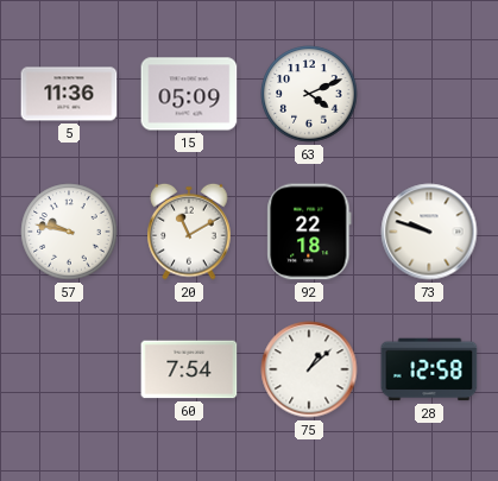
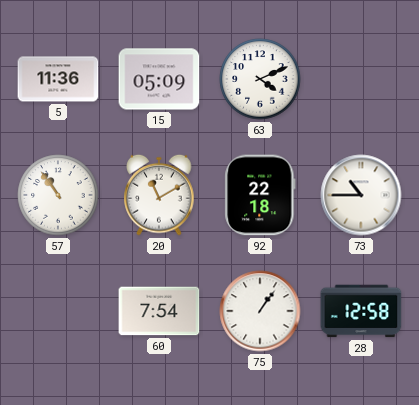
57: 9:47 -> 10:54
73: 9:48 -> 10:45
75: 1:08 -> 1:06
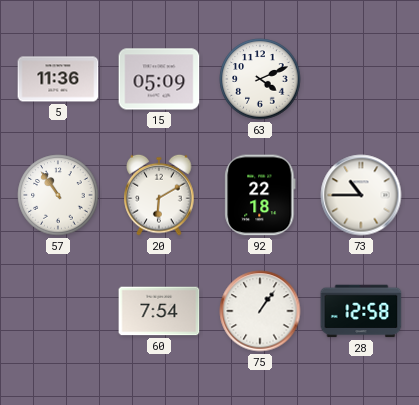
20: 11:10 -> 6:10
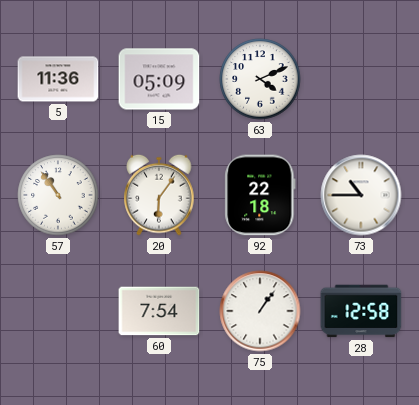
20: 6:10 -> 6:06
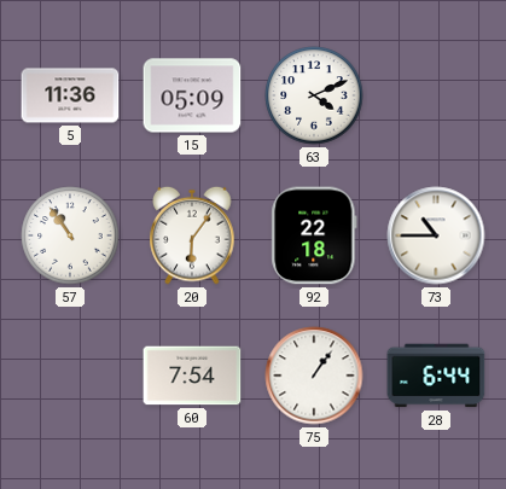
28: 12:58 -> 6:44
